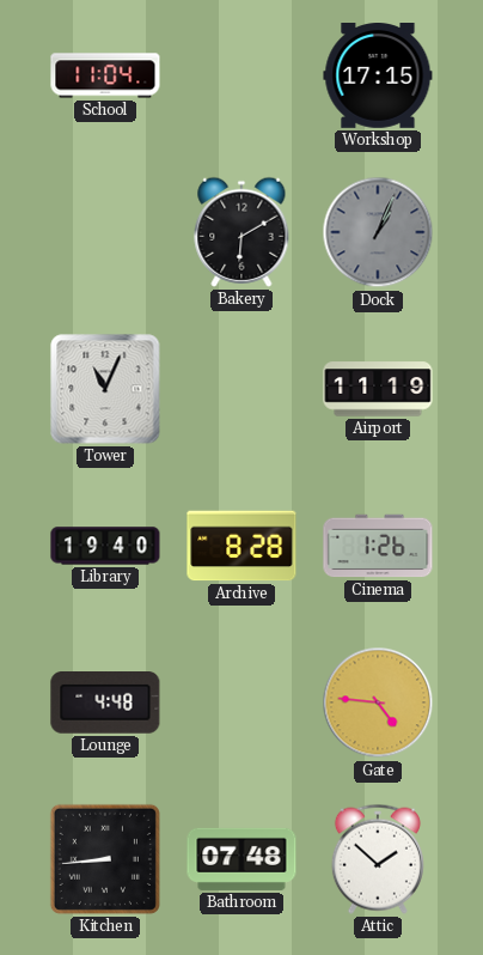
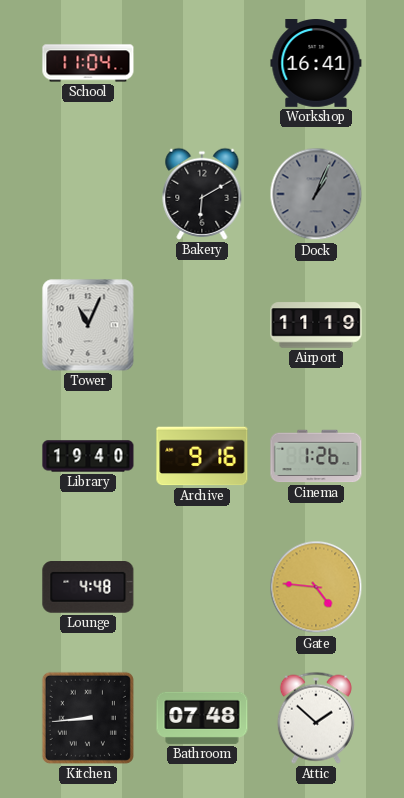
Workshop: 17:15 -> 16:41
Archive: 8:28 -> 9:16
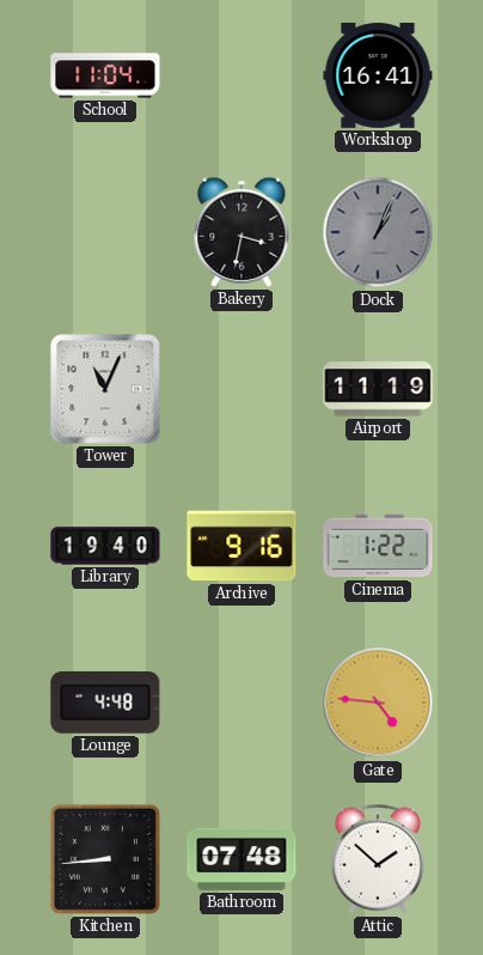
Bakery: 6:10 -> 3:32
Cinema: 1:26 -> 1:22
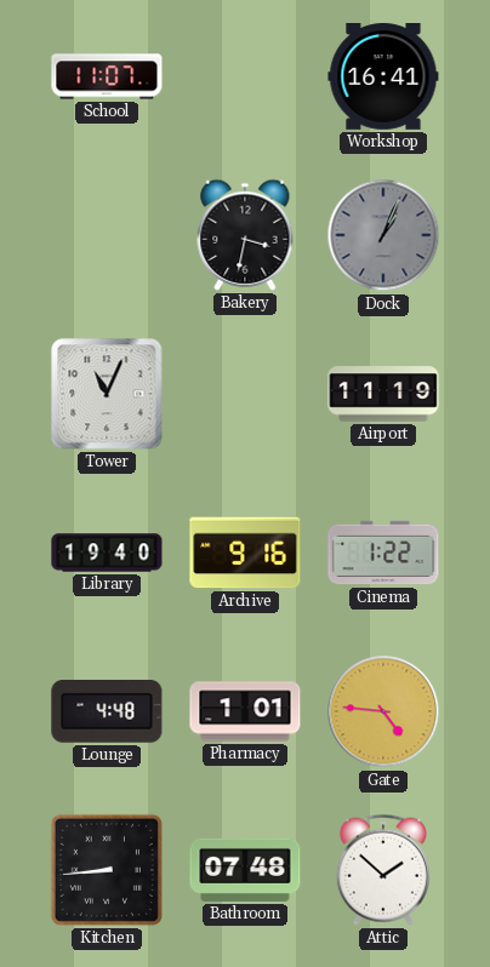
School: 11:04 -> 11:07
Pharmacy: none -> 1:01
